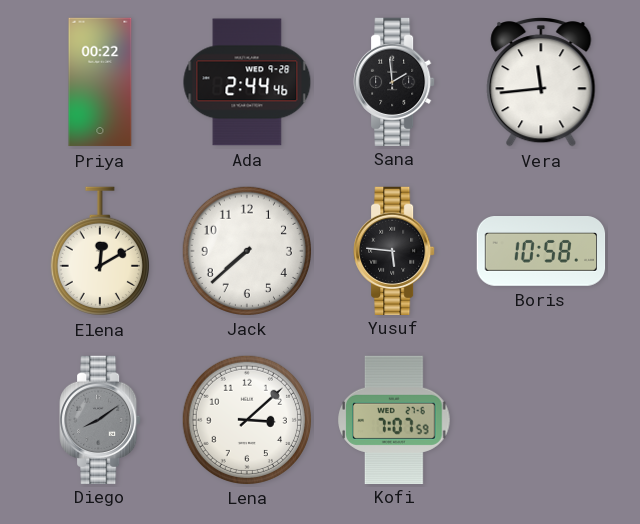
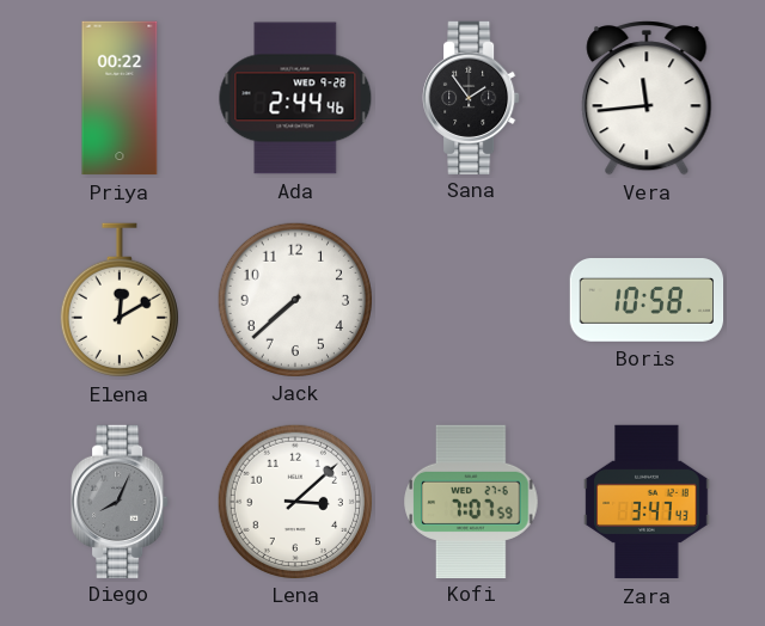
Sana: 1:59 -> 1:54
Yusuf: 5:46 -> none
Diego: 8:09 -> 8:04
Zara: none -> 3:47
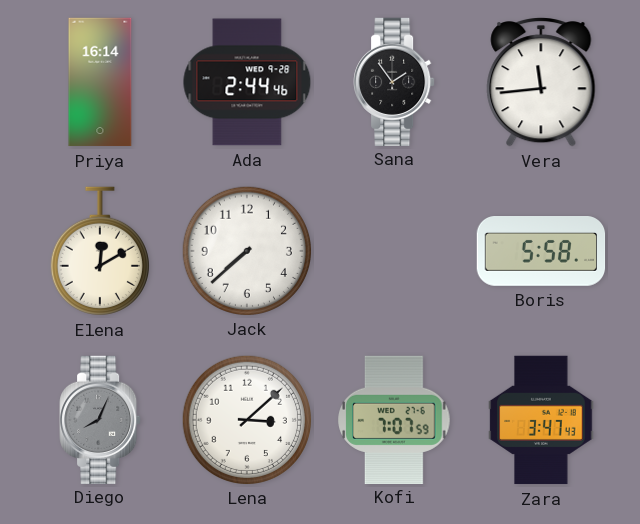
Priya: 00:22 -> 16:14
Boris: 10:58 -> 5:58
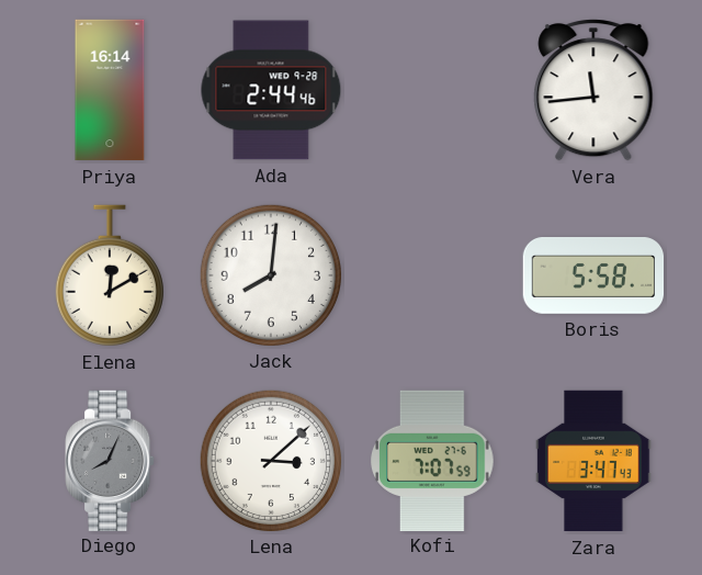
Sana: 1:54 -> none
Jack: 7:38 -> 8:01
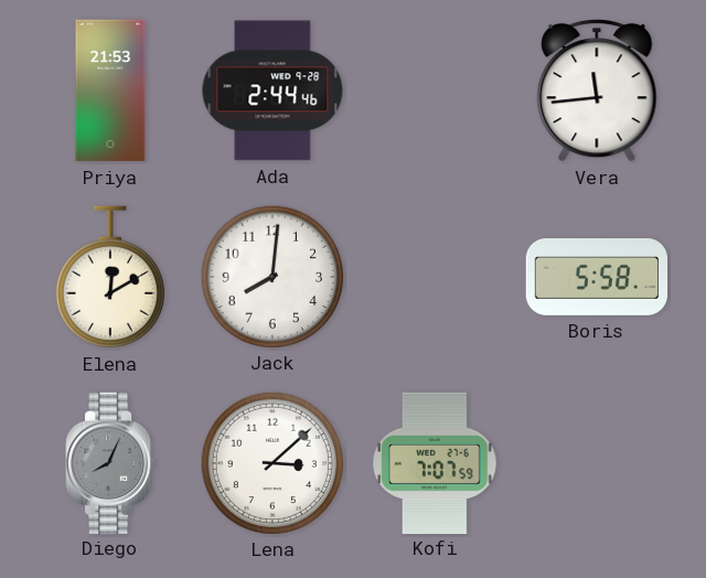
Priya: 16:14 -> 21:53
Zara: 3:47 -> none
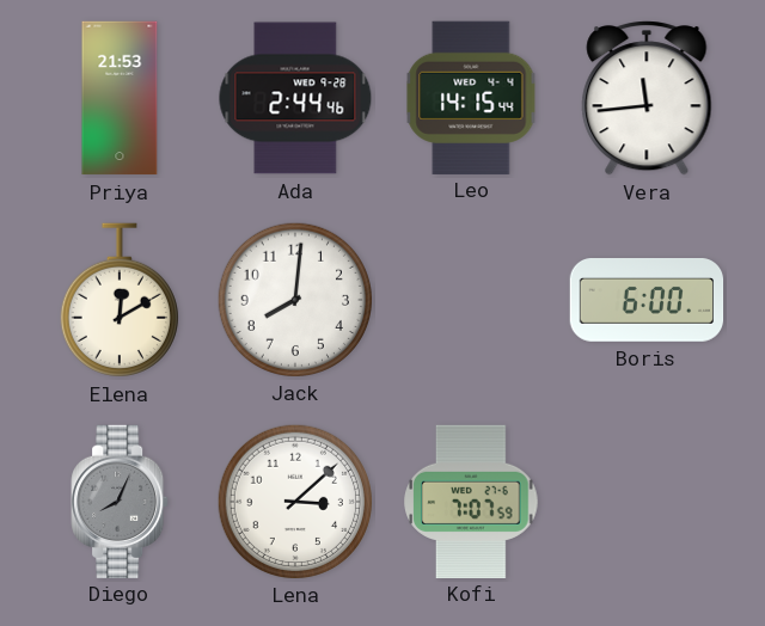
Leo: none -> 14:15
Boris: 5:58 -> 6:00
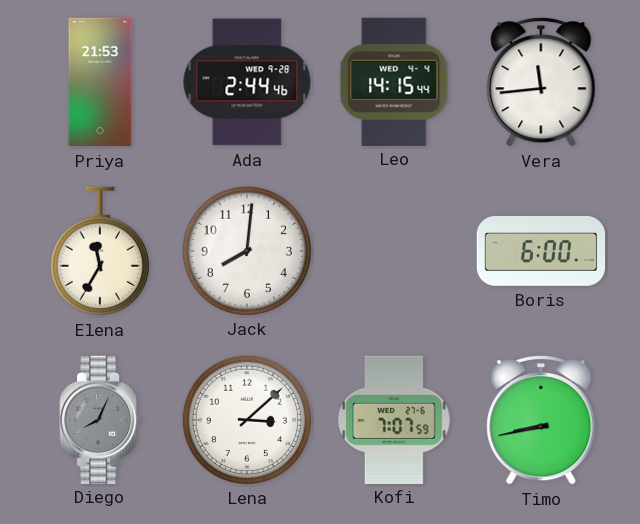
Elena: 12:10 -> 11:35
Timo: none -> 8:43
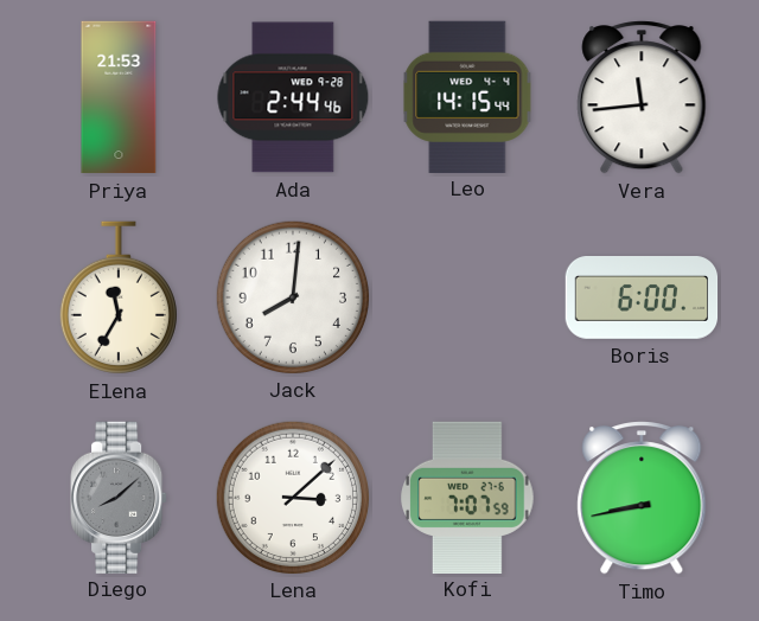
Diego: 8:04 -> 8:08
